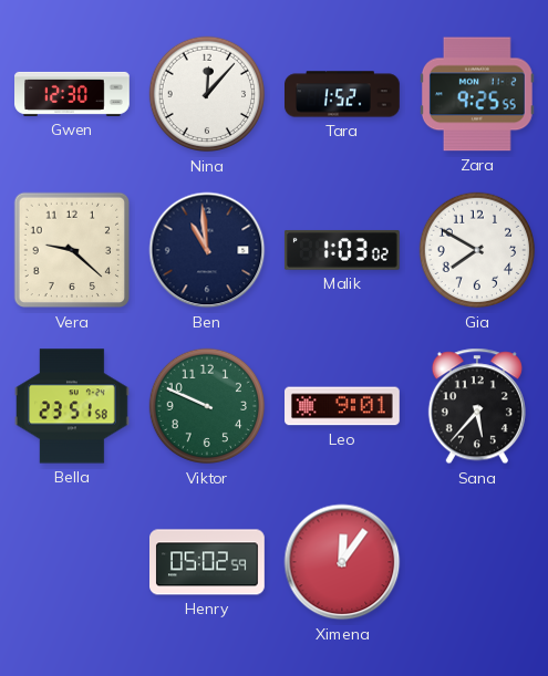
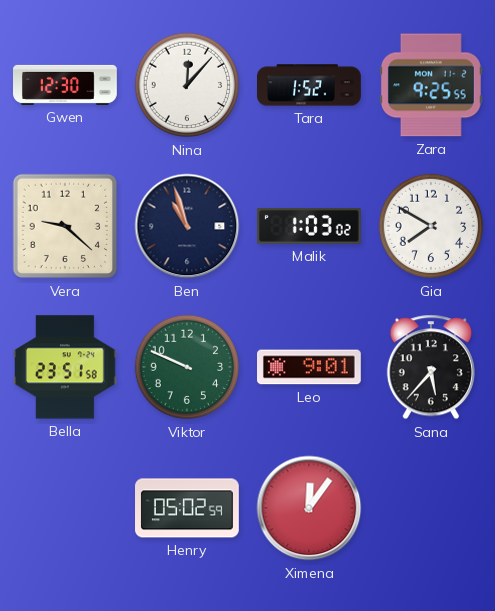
Ben: 10:59 -> 10:57
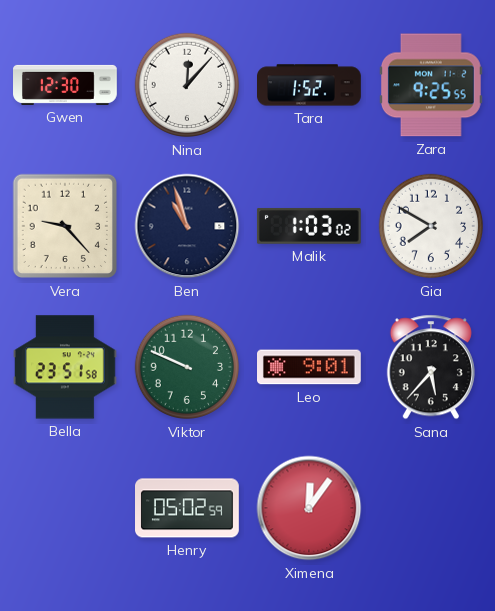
Vera: 9:22 -> 9:23
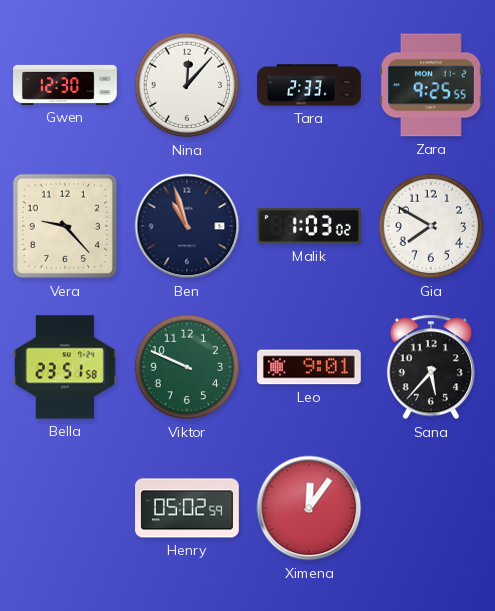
Tara: 1:52 -> 2:33
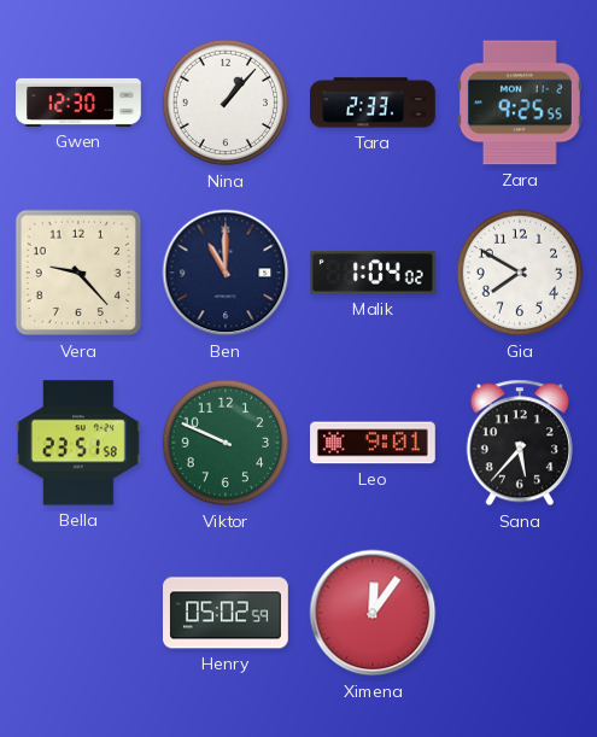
Nina: 12:07 -> 1:07
Ben: 10:57 -> 11:00
Malik: 1:03 -> 1:04
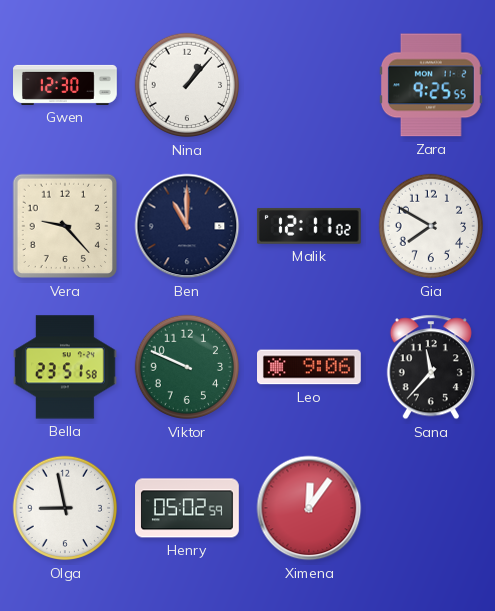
Tara: 2:33 -> none
Malik: 1:04 -> 12:11
Leo: 9:01 -> 9:06
Sana: 5:37 -> 11:37
Olga: none -> 8:58
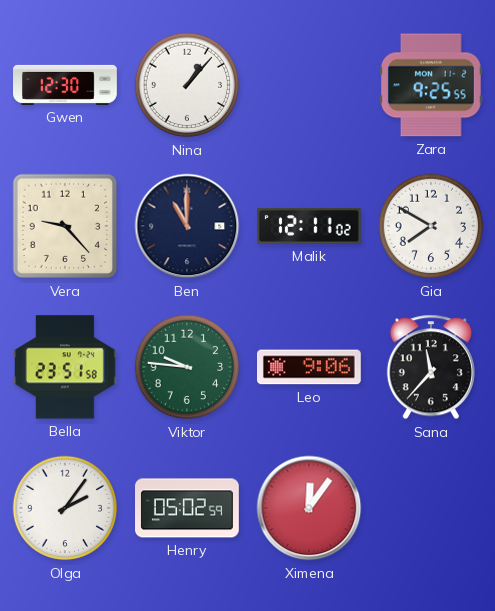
Viktor: 9:49 -> 9:46
Olga: 8:58 -> 2:06
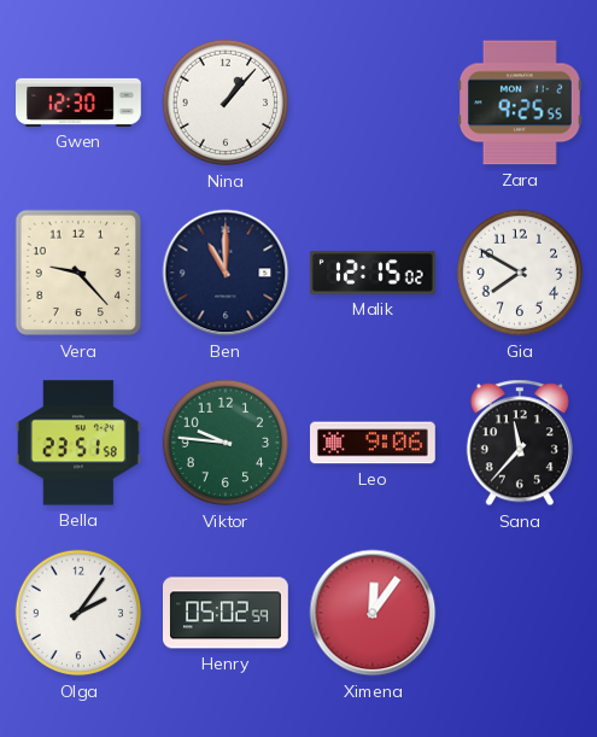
Malik: 12:11 -> 12:15
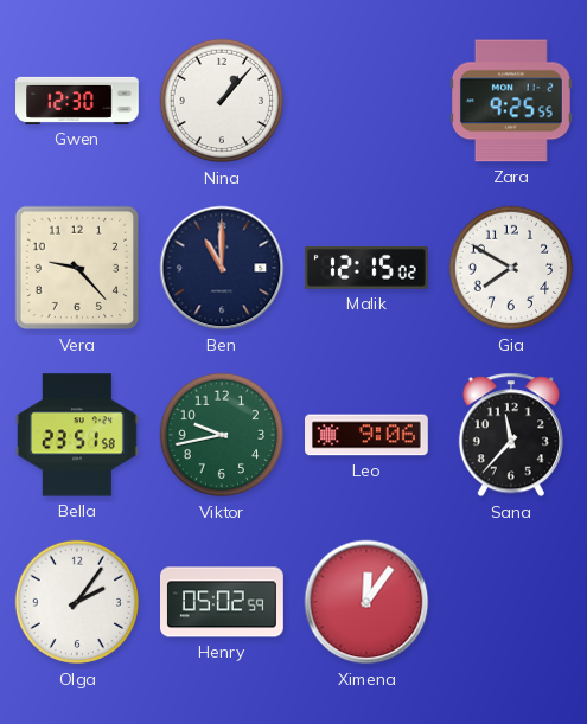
Viktor: 9:46 -> 9:43
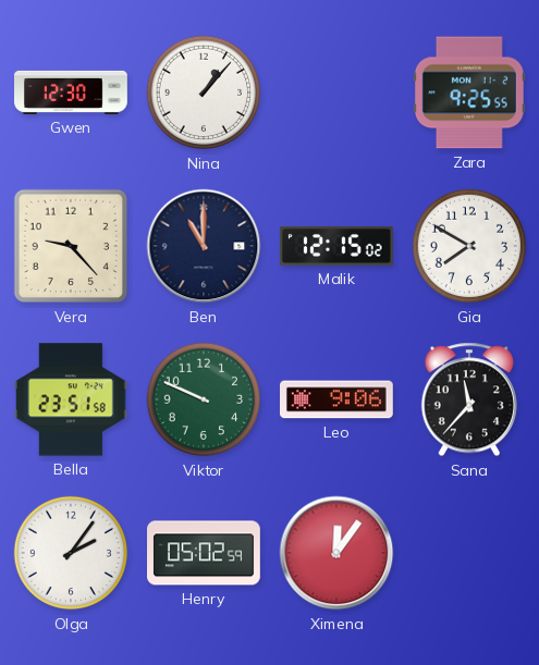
Viktor: 9:43 -> 9:49
